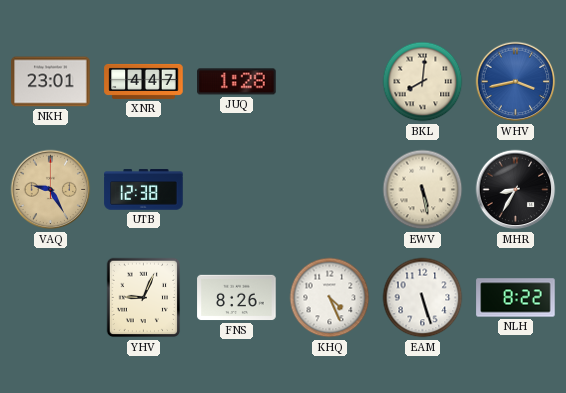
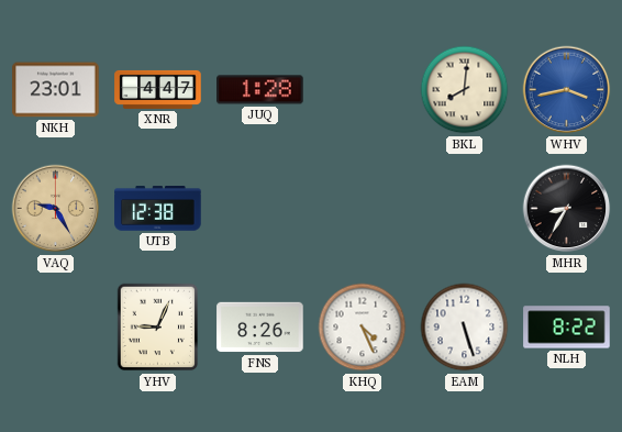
EWV: 5:28 -> none
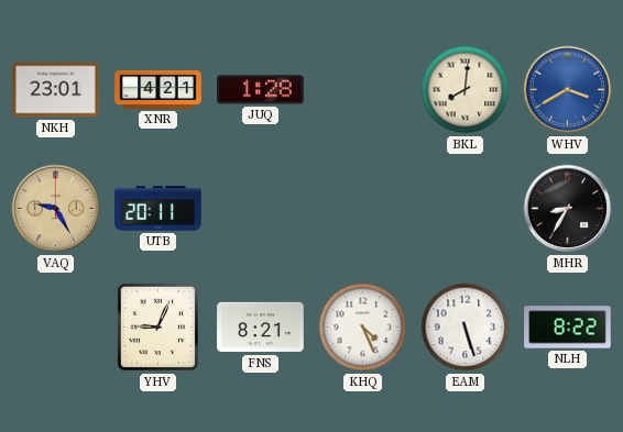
XNR: 4:47 -> 4:21
WHV: 3:43 -> 3:40
UTB: 12:38 -> 20:11
FNS: 8:26 -> 8:21
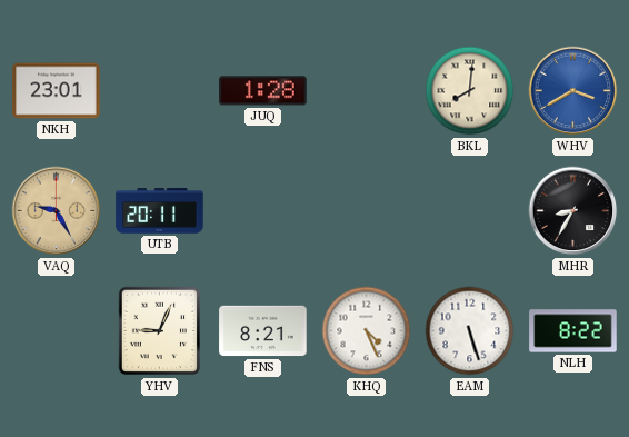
XNR: 4:21 -> none
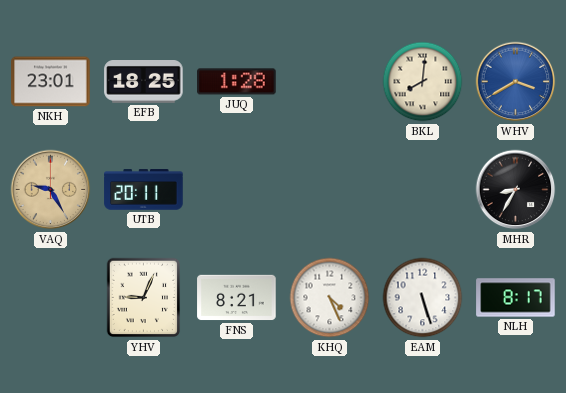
EFB: none -> 18:25
NLH: 8:22 -> 8:17
